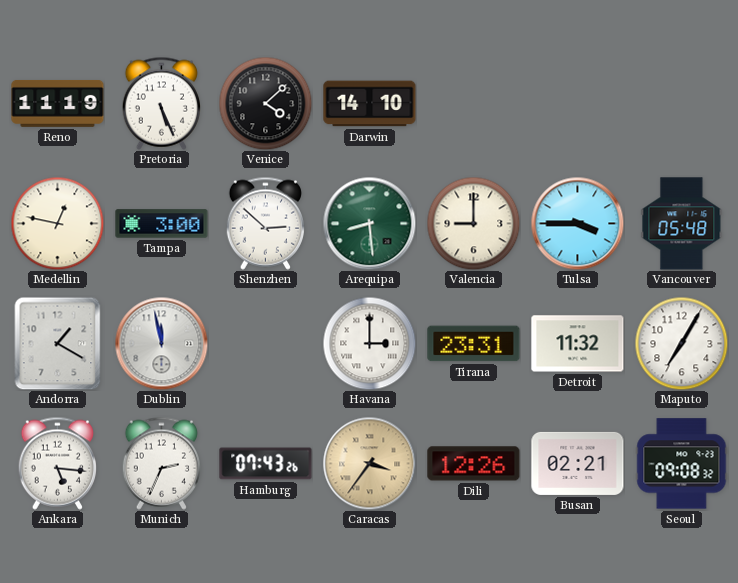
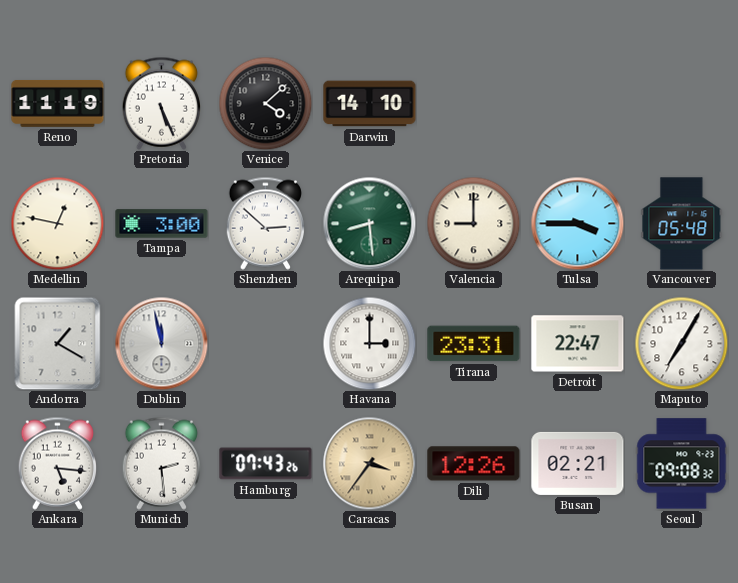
Detroit: 11:32 -> 22:47
Munich: 2:34 -> 2:29
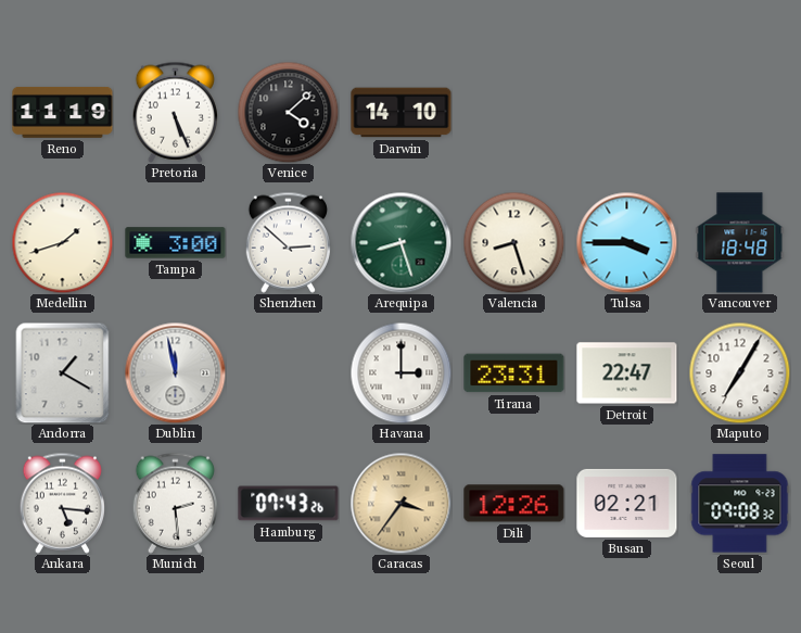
Medellin: 12:47 -> 1:42
Arequipa: 8:29 -> 8:27
Valencia: 9:00 -> 8:27
Vancouver: 05:48 -> 18:48
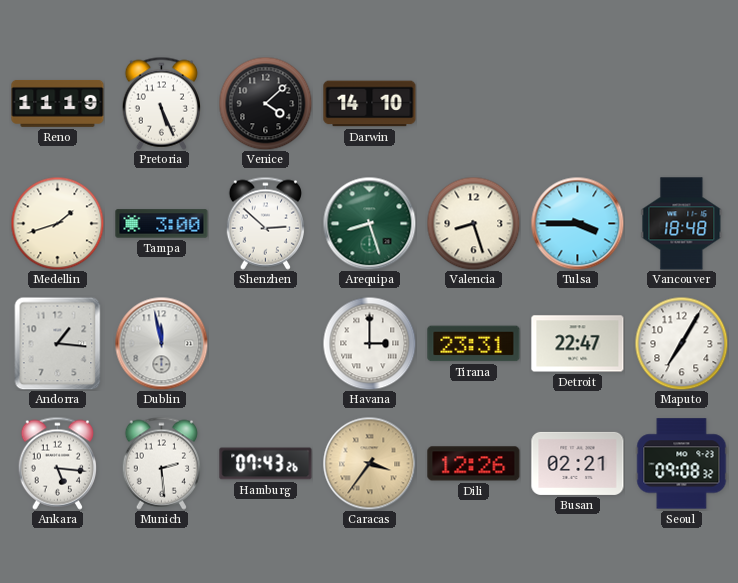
Andorra: 1:20 -> 1:16
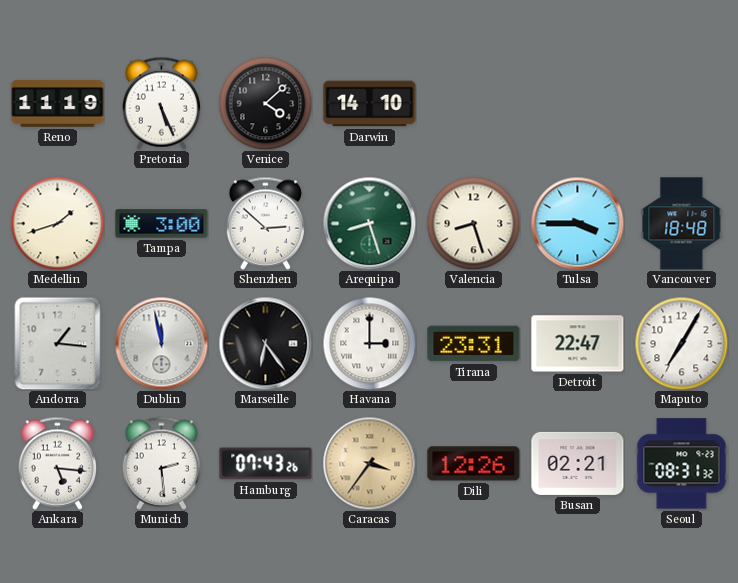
Marseille: none -> 6:24
Seoul: 09:08 -> 08:31
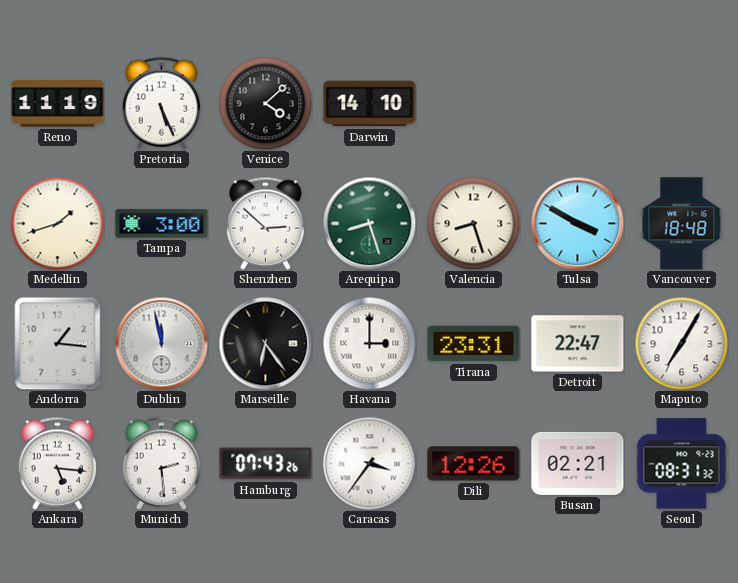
Tulsa: 3:45 -> 3:50
Caracas dial: champagne -> white
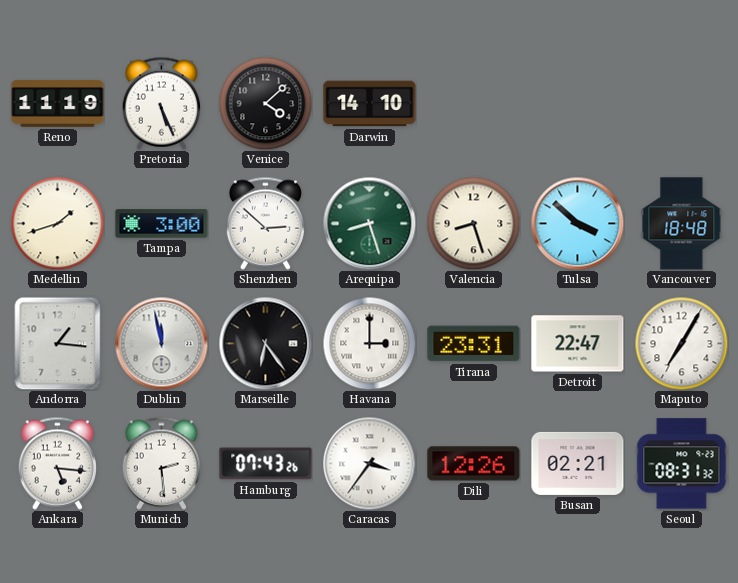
Tulsa: 3:50 -> 3:52
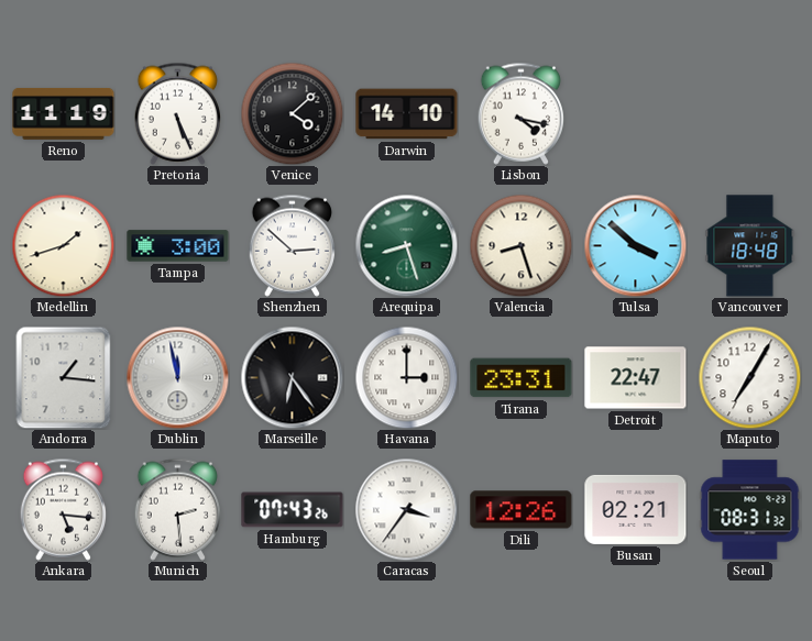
Lisbon: none -> 4:17
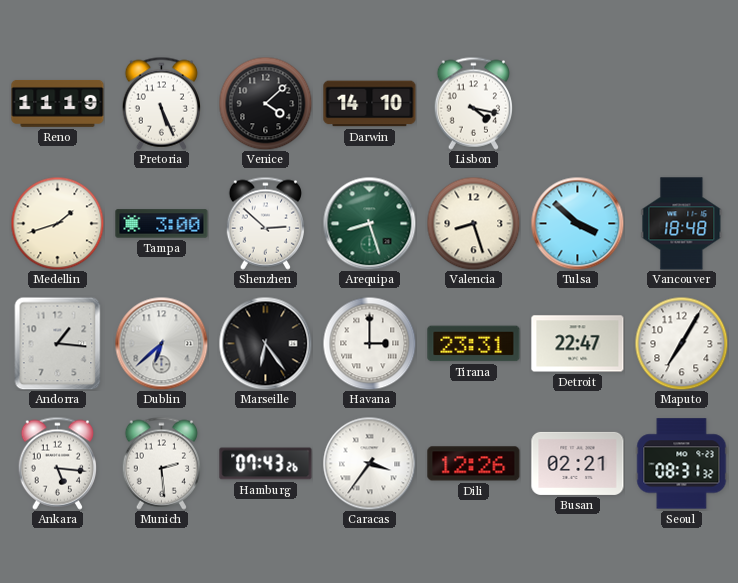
Dublin: 11:58 -> 6:38
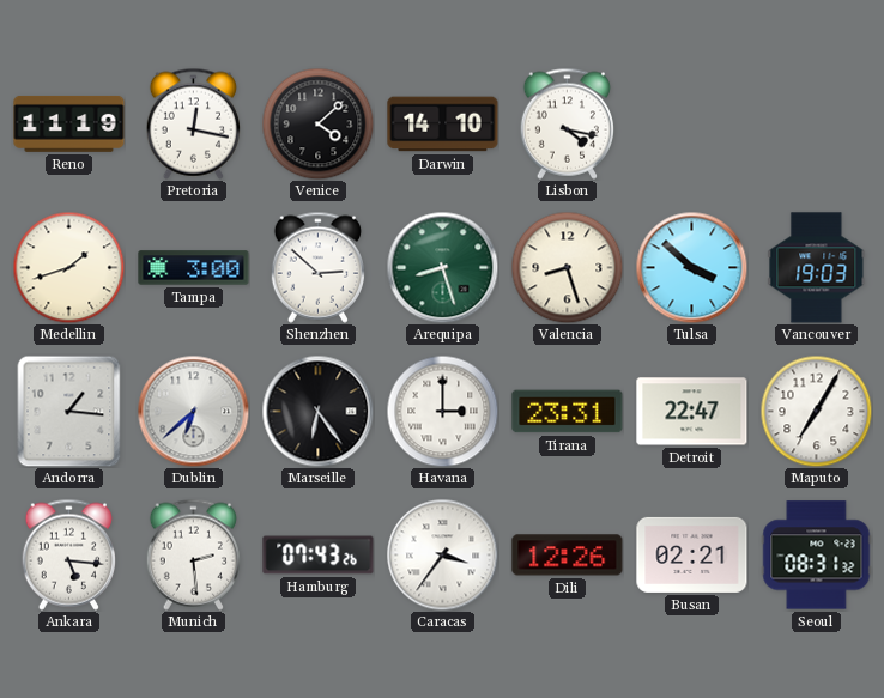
Pretoria: 5:26 -> 12:17
Vancouver: 18:48 -> 19:03
